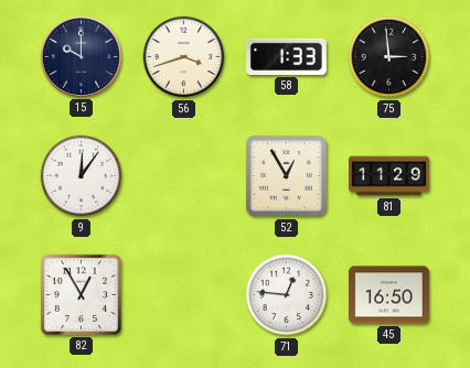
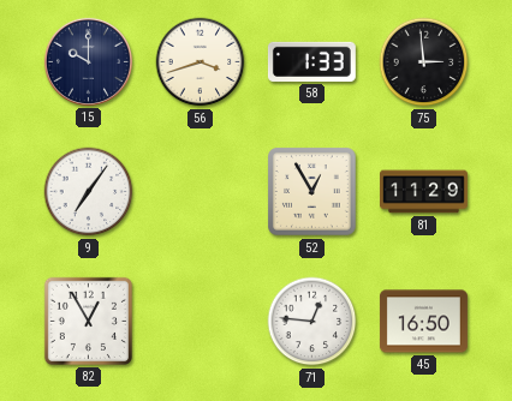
9: 12:06 -> 7:06
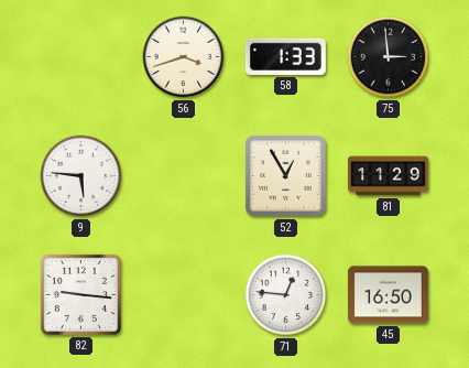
15: 10:00 -> none
9: 7:06 -> 5:46
82: 12:55 -> 9:16
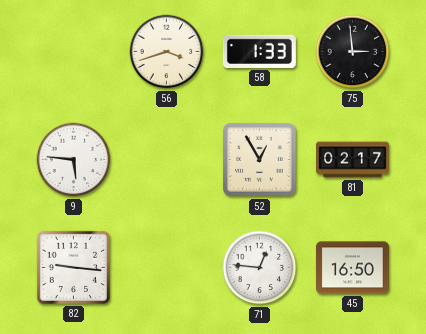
81: 11:29 -> 02:17
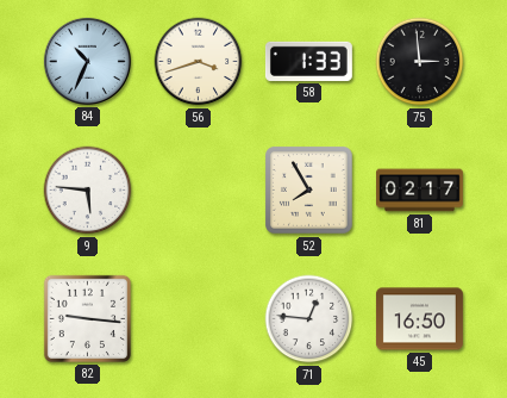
84: none -> 10:34
52: 12:55 -> 7:55
